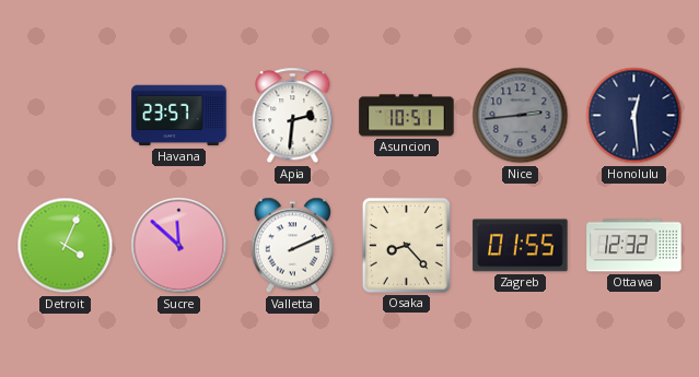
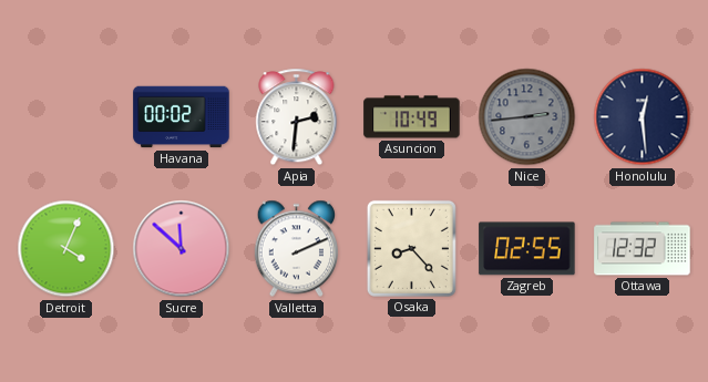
Havana: 23:57 -> 00:02
Asuncion: 10:51 -> 10:49
Zagreb: 01:55 -> 02:55
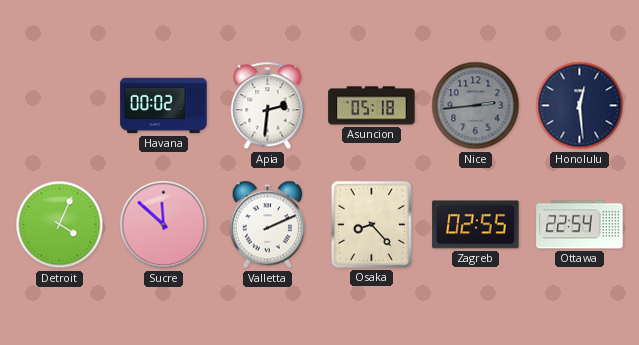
Asuncion: 10:49 -> 05:18
Ottawa: 12:32 -> 22:54
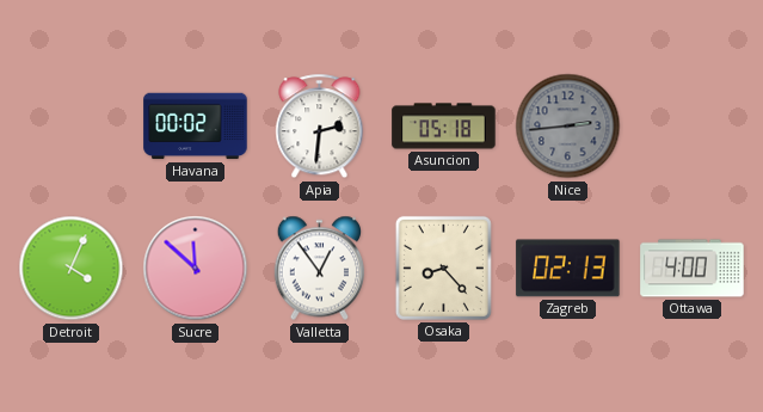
Honolulu: 12:29 -> none
Valletta: 2:11 -> 12:54
Zagreb: 02:55 -> 02:13
Ottawa: 22:54 -> 4:00
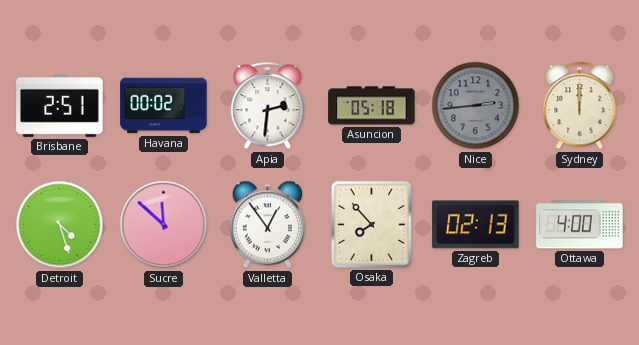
Brisbane: none -> 2:51
Sydney: none -> 12:00
Detroit: 4:04 -> 4:27
Osaka: 8:23 -> 7:53
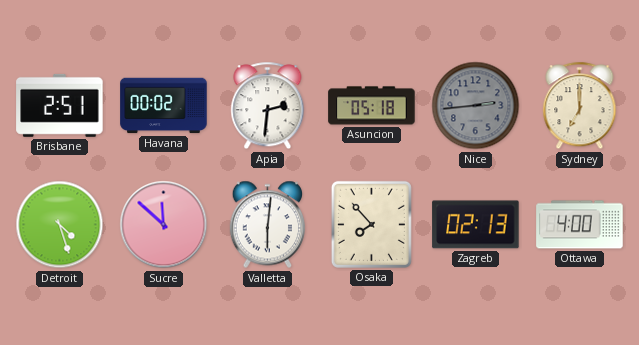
Sydney: 12:00 -> 7:00
Valletta: 12:54 -> 6:01
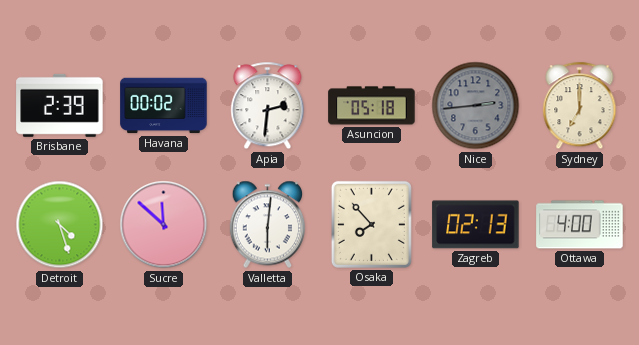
Brisbane: 2:51 -> 2:39
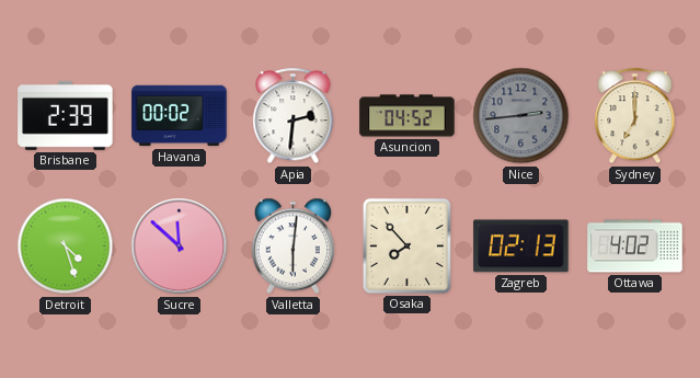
Asuncion: 05:18 -> 04:52
Ottawa: 4:00 -> 4:02
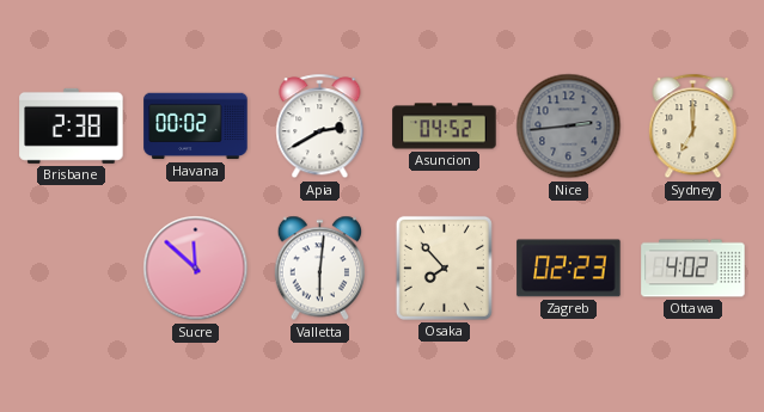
Brisbane: 2:39 -> 2:38
Apia: 2:31 -> 2:40
Detroit: 4:27 -> none
Zagreb: 02:13 -> 02:23
